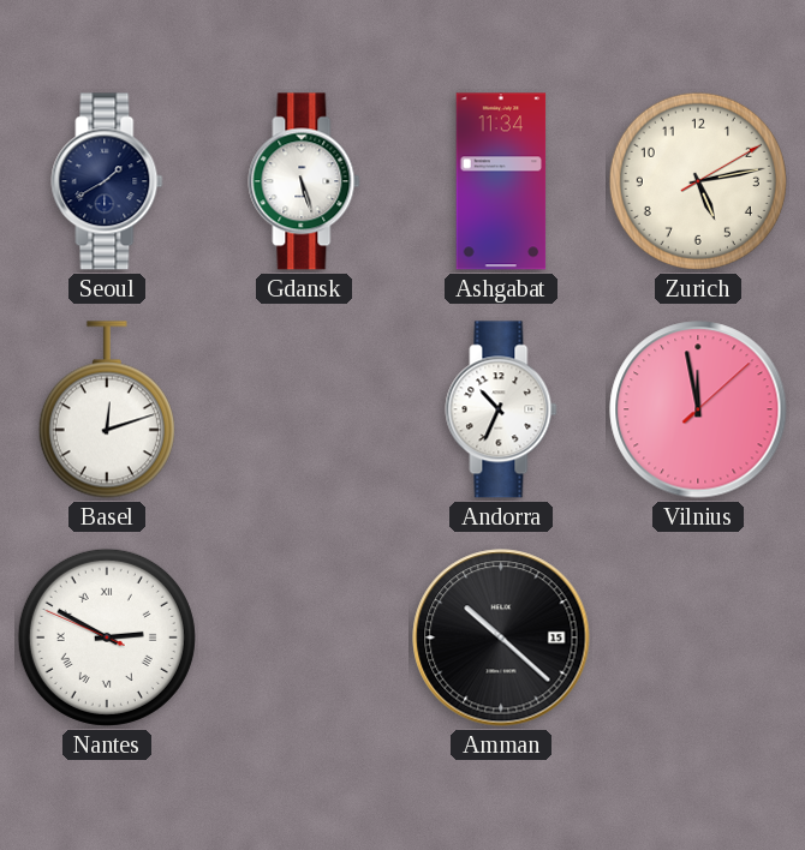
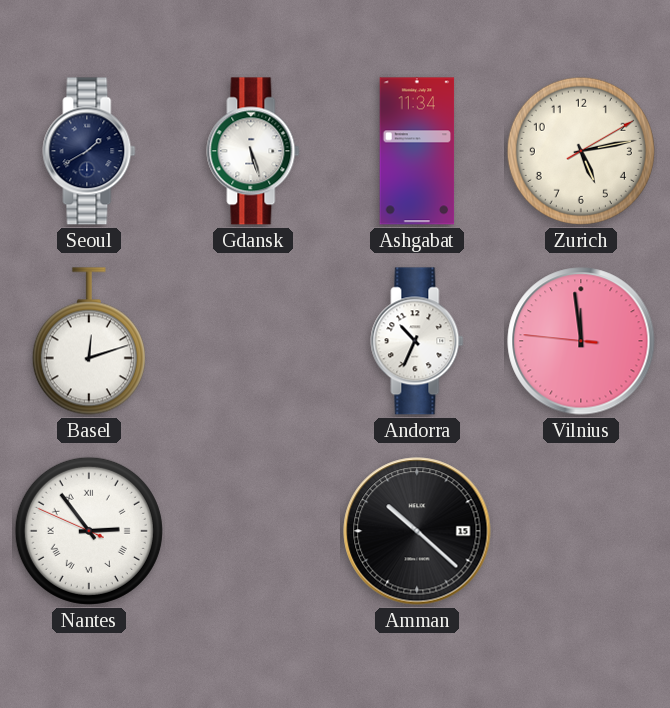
Vilnius: 11:58:08 -> 11:58:46
Nantes: 2:49 -> 2:53
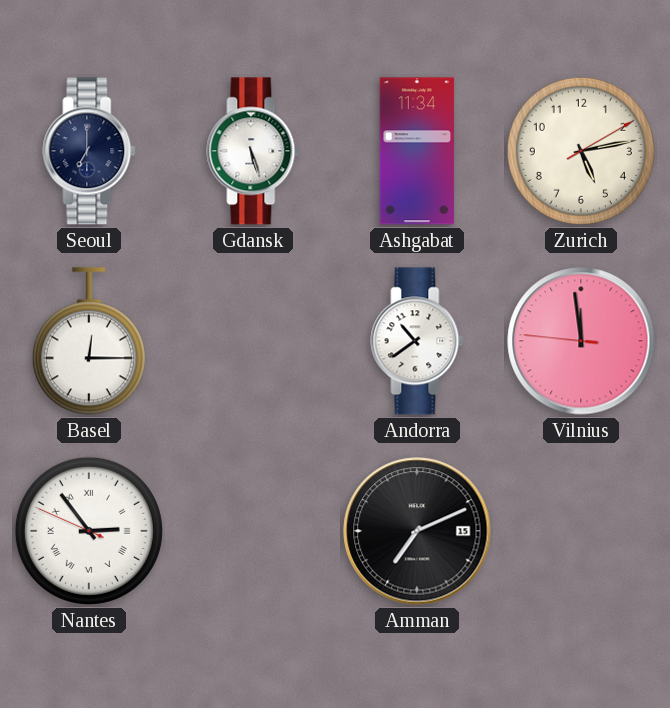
Seoul: 1:40 -> 7:00
Basel: 12:12 -> 12:15
Andorra: 10:34 -> 10:39
Amman: 10:22 -> 7:11
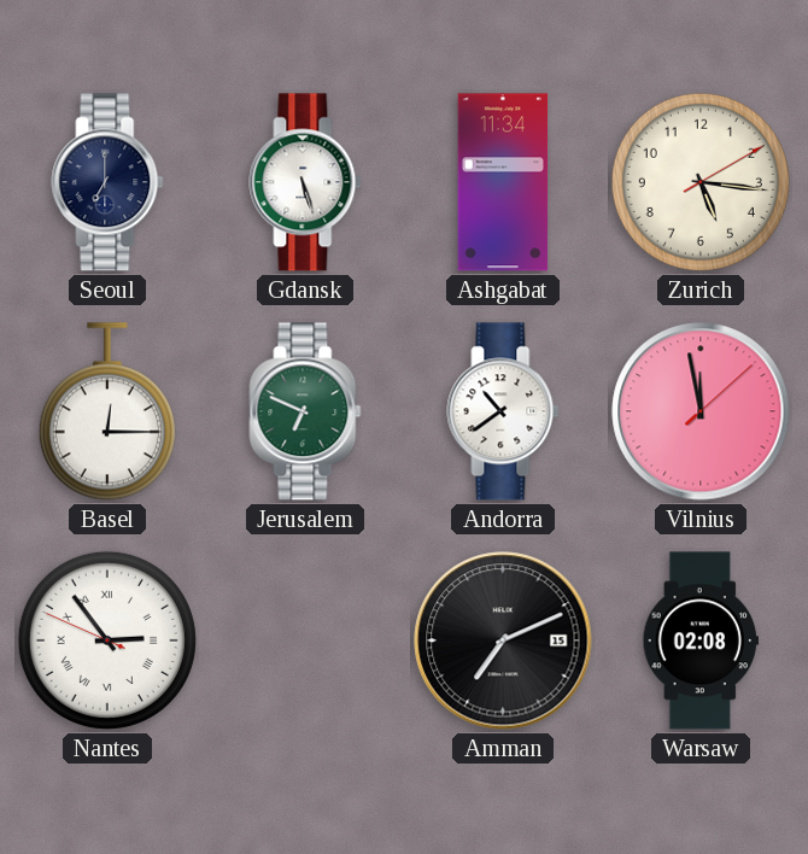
Zurich: 5:13 -> 5:16
Jerusalem: none -> 6:49
Vilnius: 11:58:46 -> 11:58:08
Warsaw: none -> 02:08
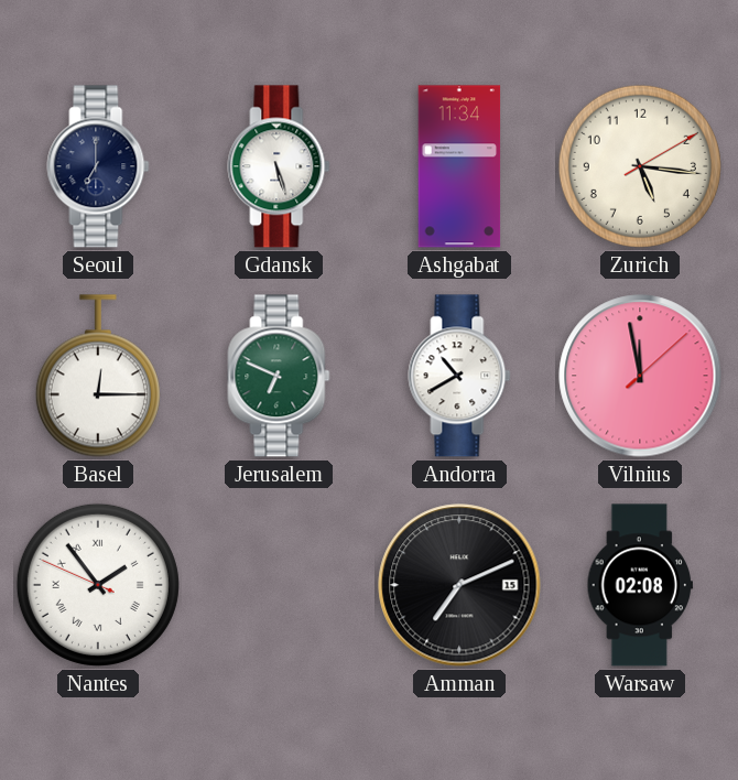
Andorra: 10:39 -> 10:40
Nantes: 2:53 -> 1:53
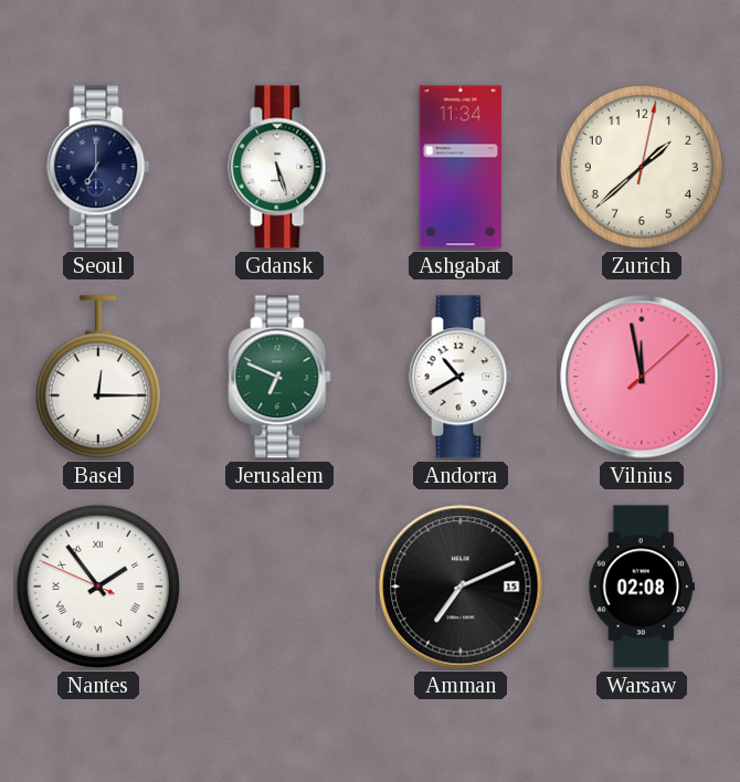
Zurich: 5:16 -> 1:38
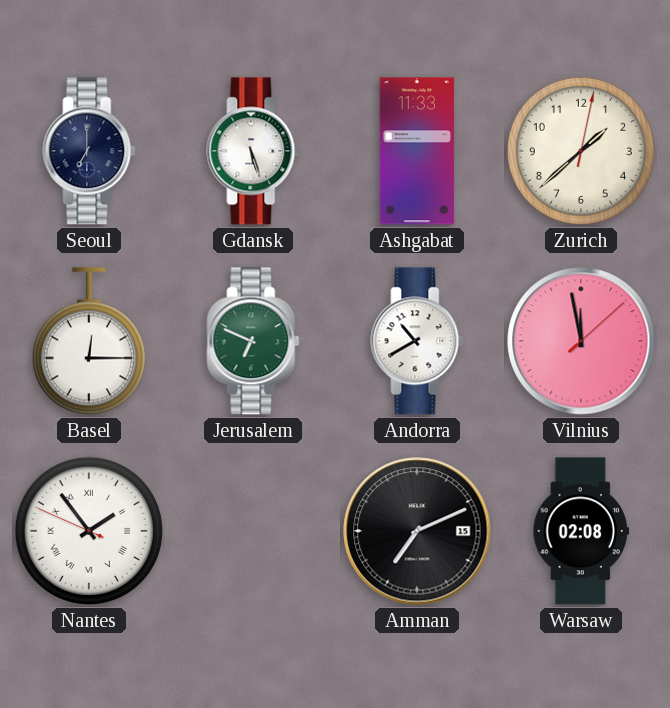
Ashgabat: 11:34 -> 11:33
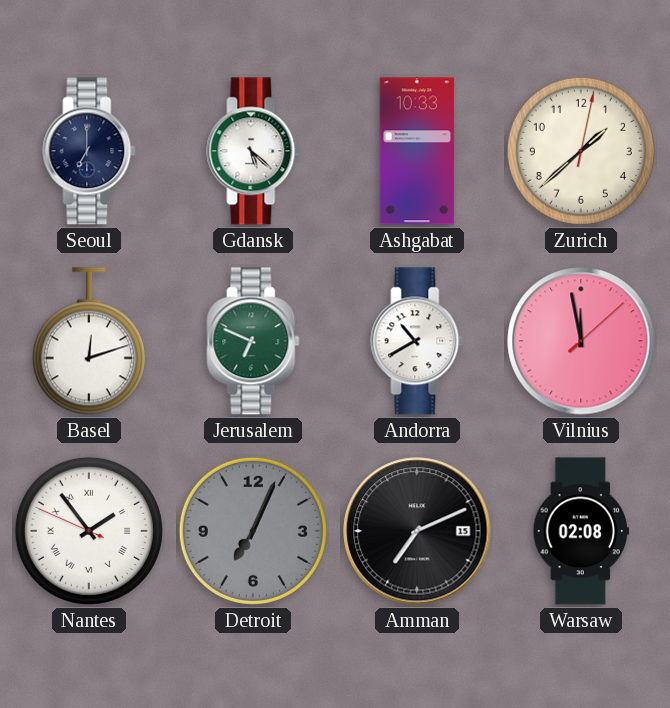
Gdansk: 5:27 -> 5:22
Ashgabat: 11:33 -> 10:33
Basel: 12:15 -> 12:12
Detroit: none -> 7:04
